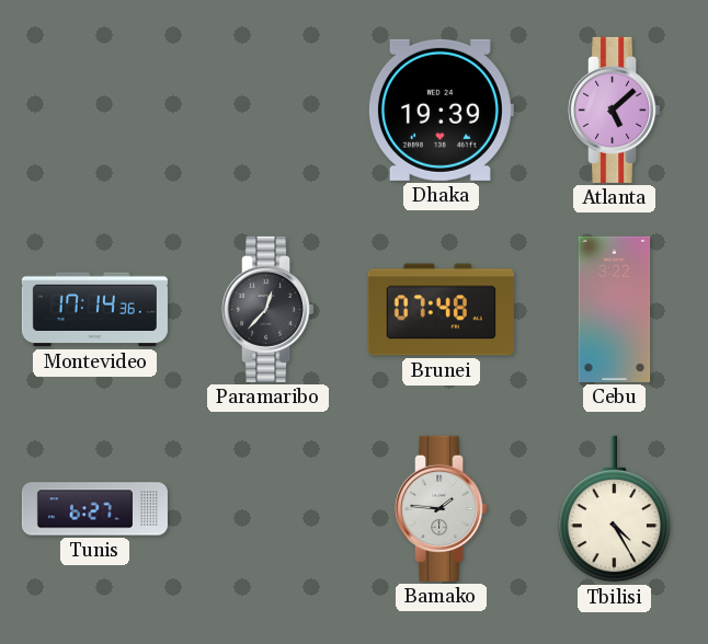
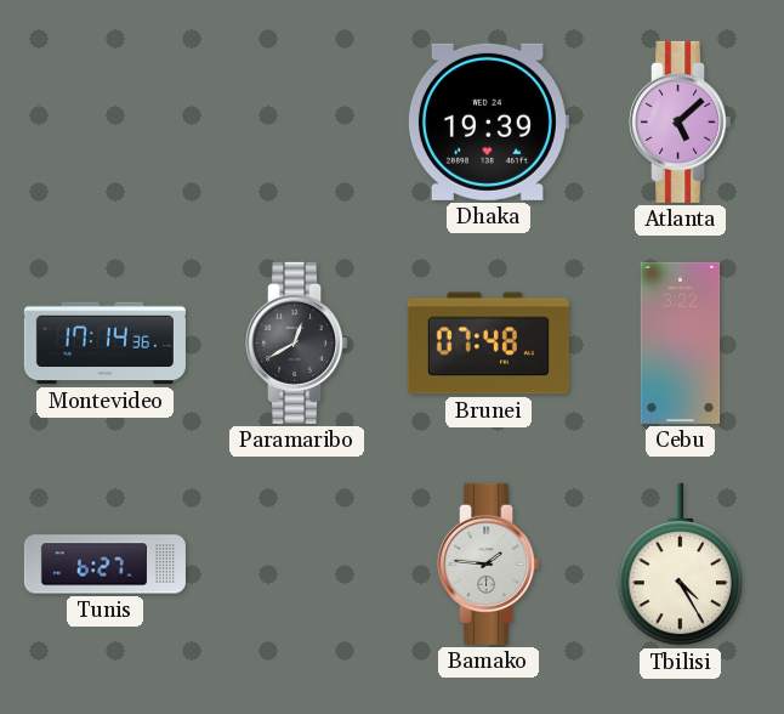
Paramaribo: 12:37 -> 12:40
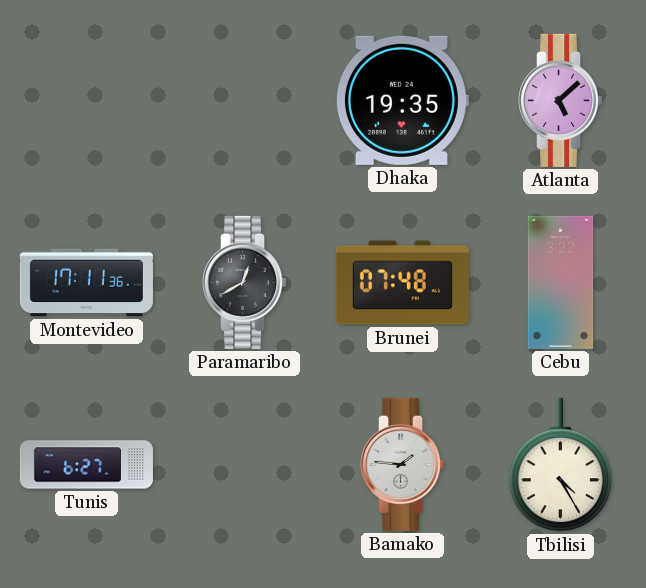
Dhaka: 19:39 -> 19:35
Montevideo: 17:14 -> 17:11
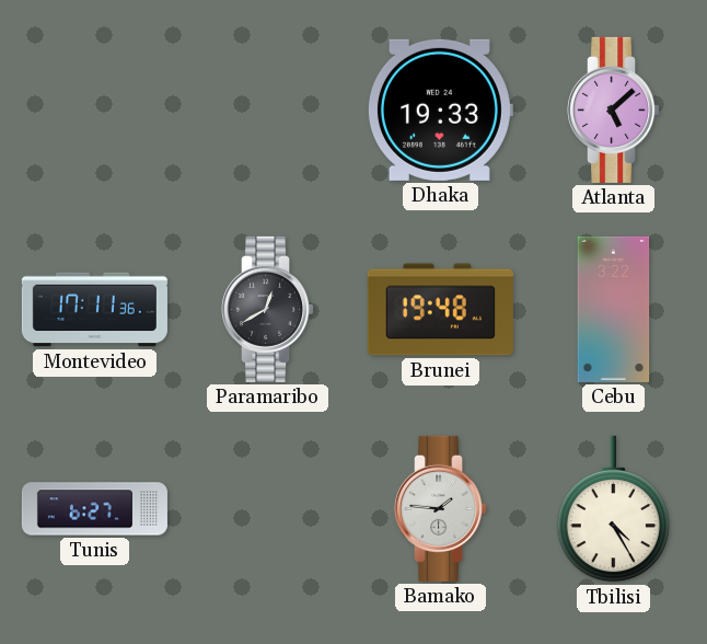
Dhaka: 19:35 -> 19:33
Brunei: 07:48 -> 19:48
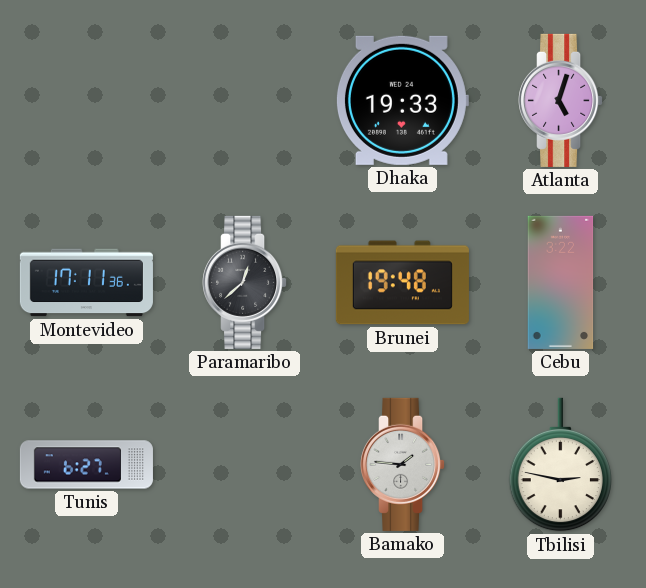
Atlanta: 5:08 -> 5:03
Paramaribo: 12:40 -> 12:38
Tbilisi: 4:25 -> 2:47
